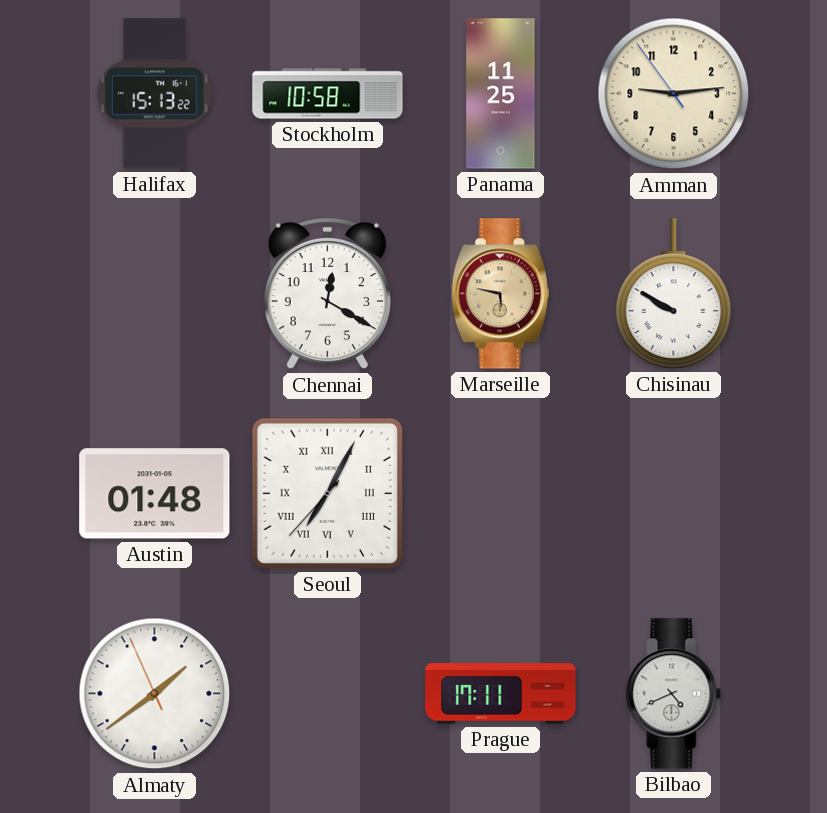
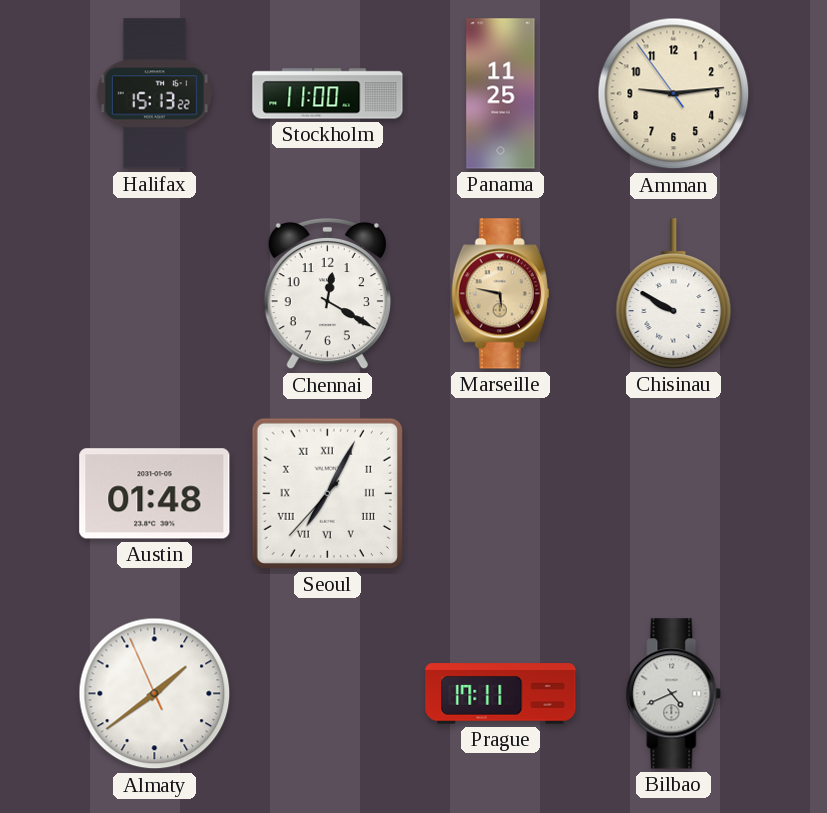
Stockholm: 10:58 -> 11:00
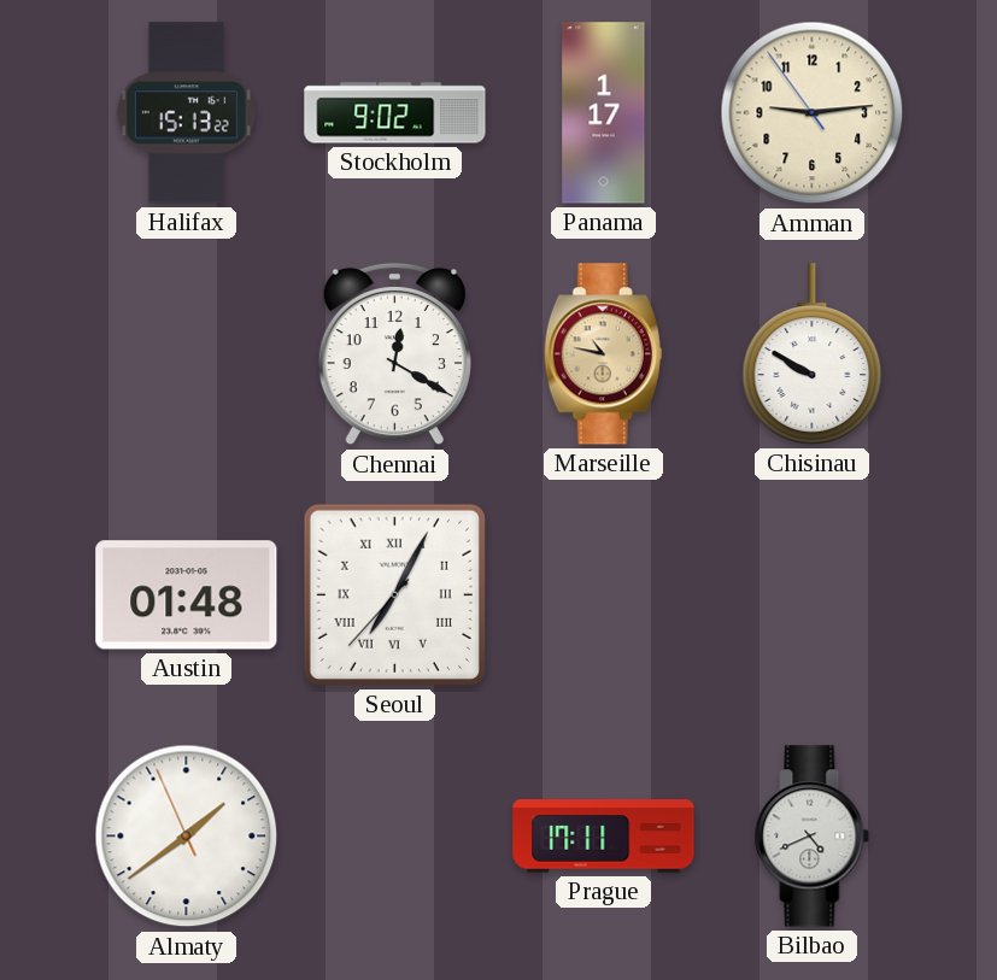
Stockholm: 11:00 -> 9:02
Panama: 11:25 -> 1:17
Marseille: 5:47 -> 10:47
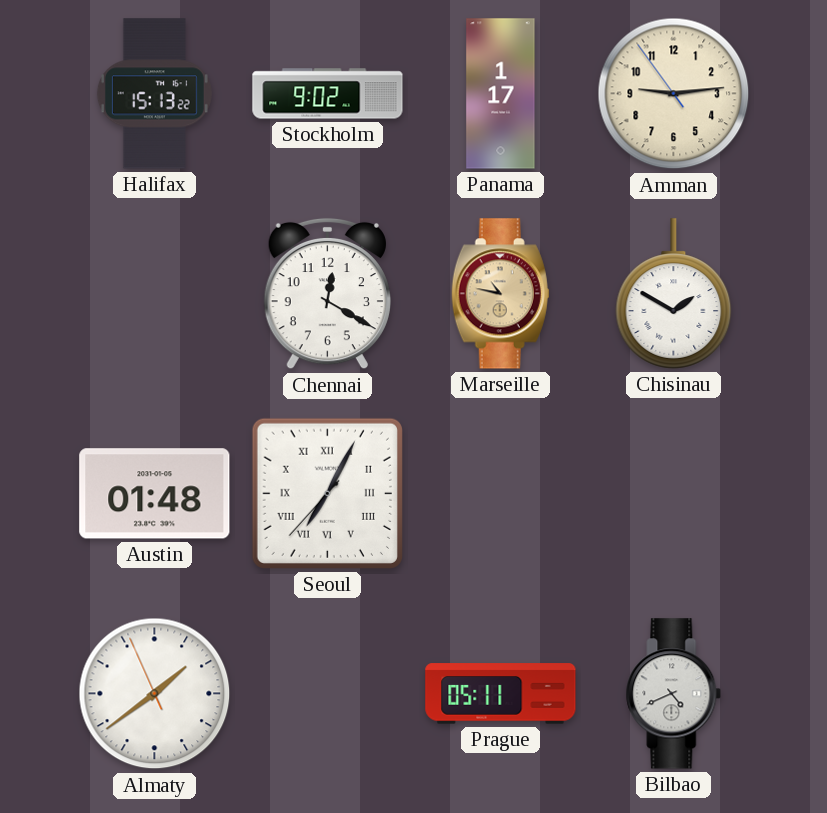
Chisinau: 9:50 -> 1:50
Prague: 17:11 -> 05:11
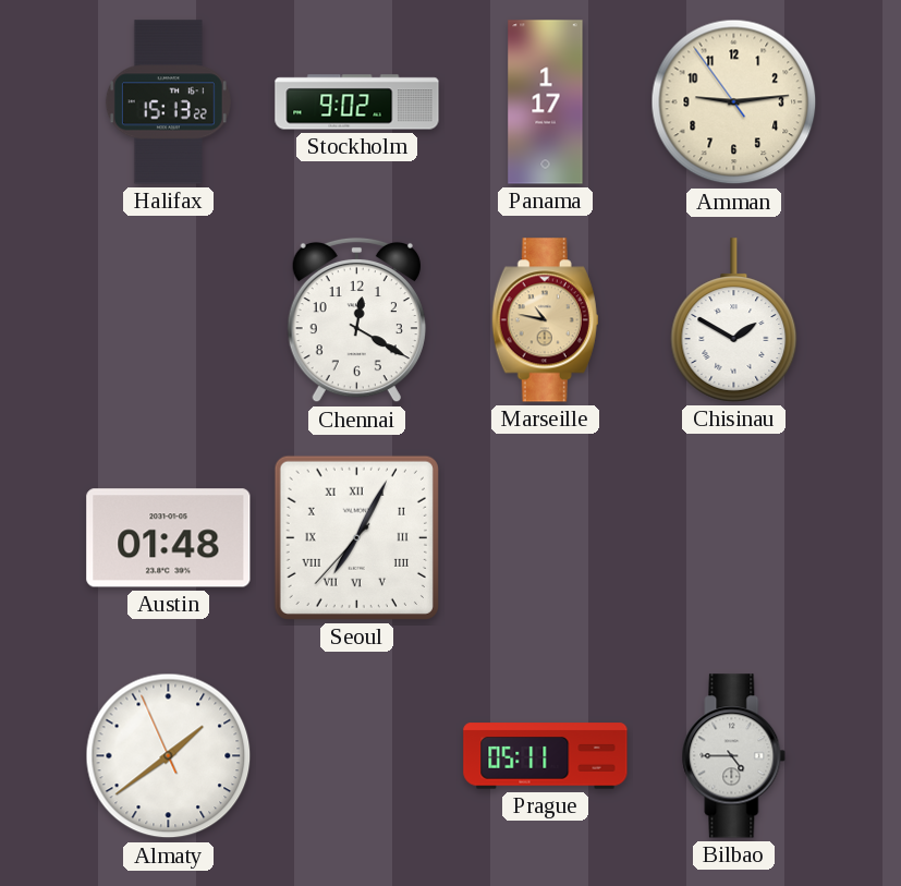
Bilbao: 4:41 -> 4:45
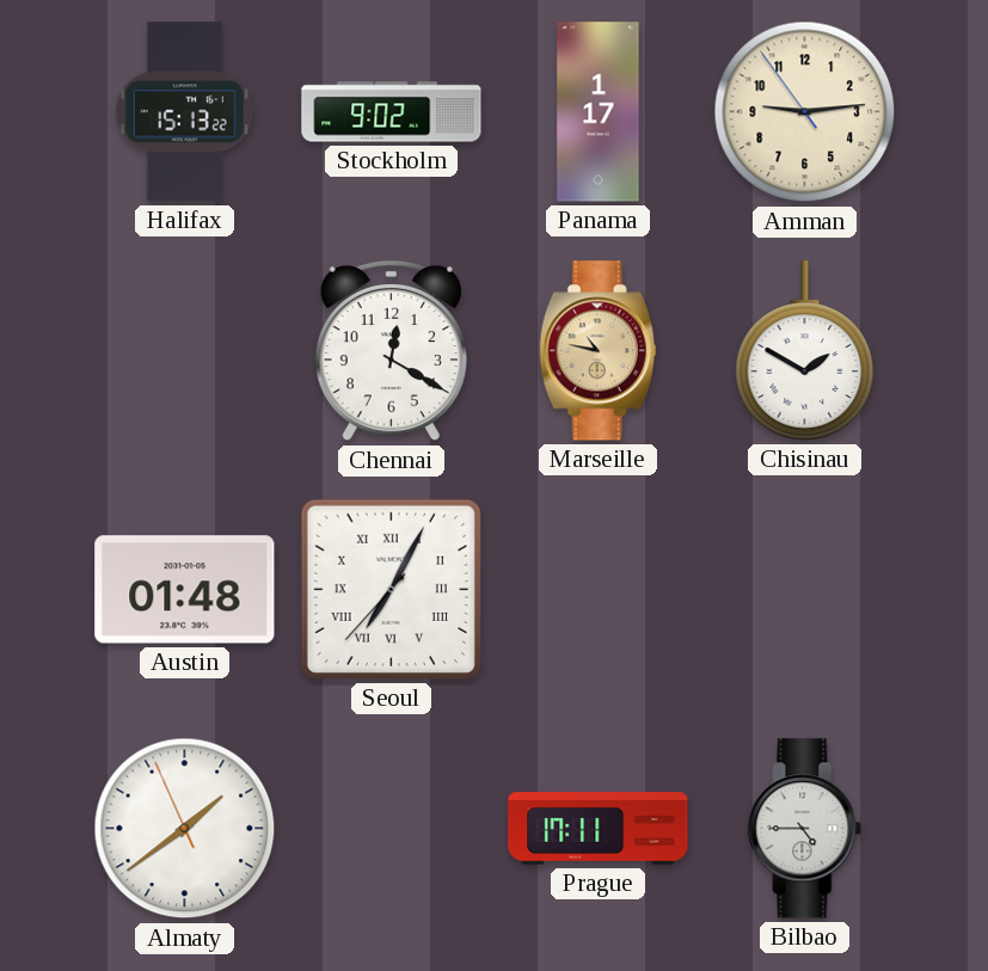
Prague: 05:11 -> 17:11
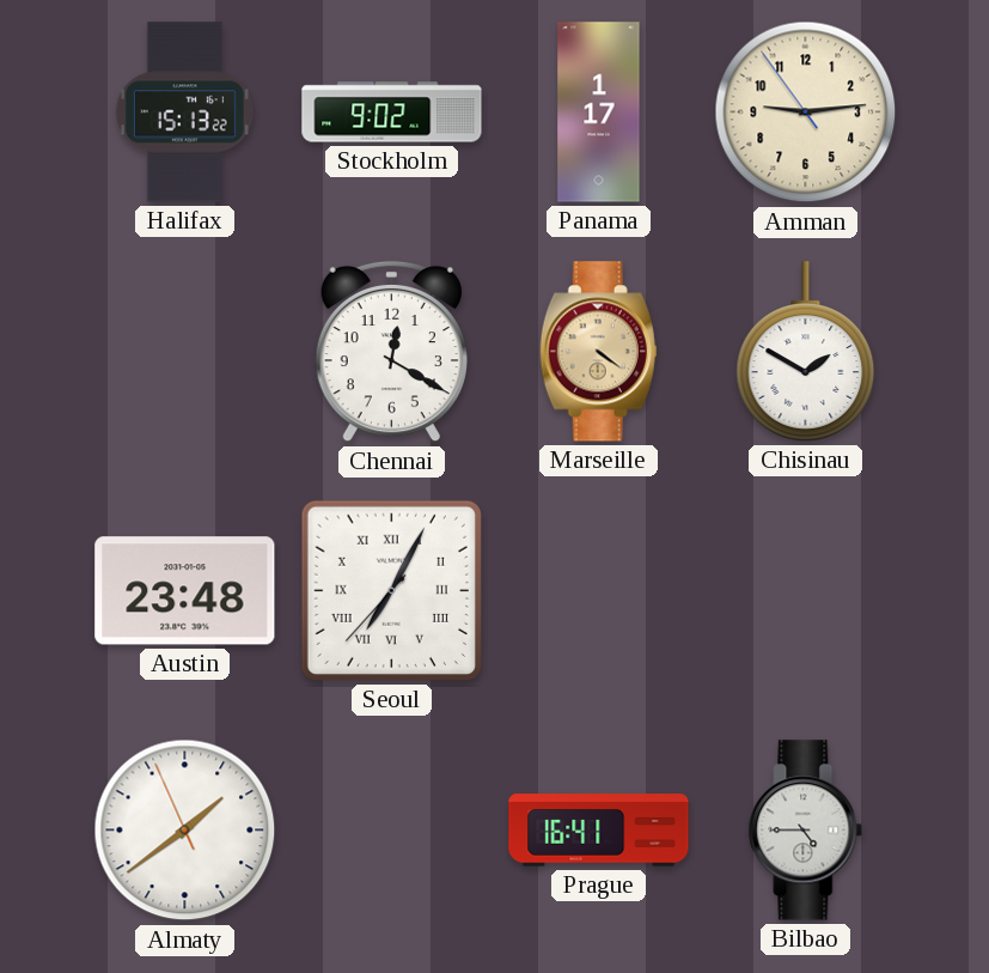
Marseille: 10:47 -> 4:21
Austin: 01:48 -> 23:48
Prague: 17:11 -> 16:41
